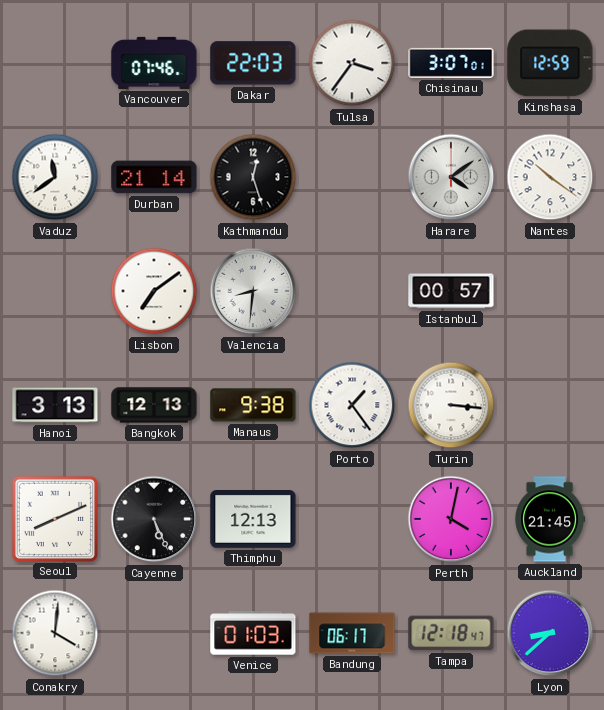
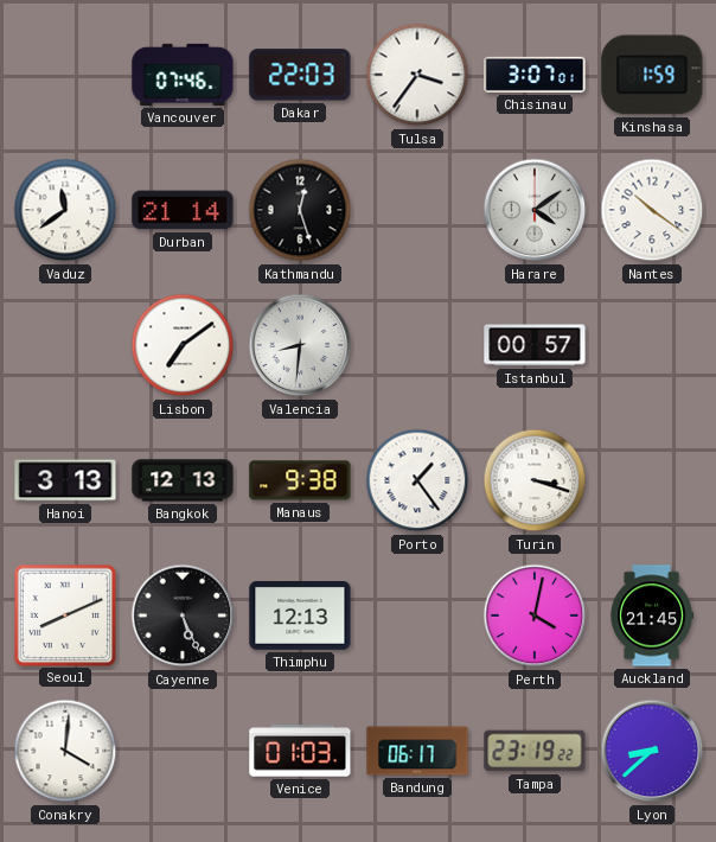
Kinshasa: 12:59 -> 1:59
Turin: 3:16 -> 3:18
Tampa: 12:18 -> 23:19
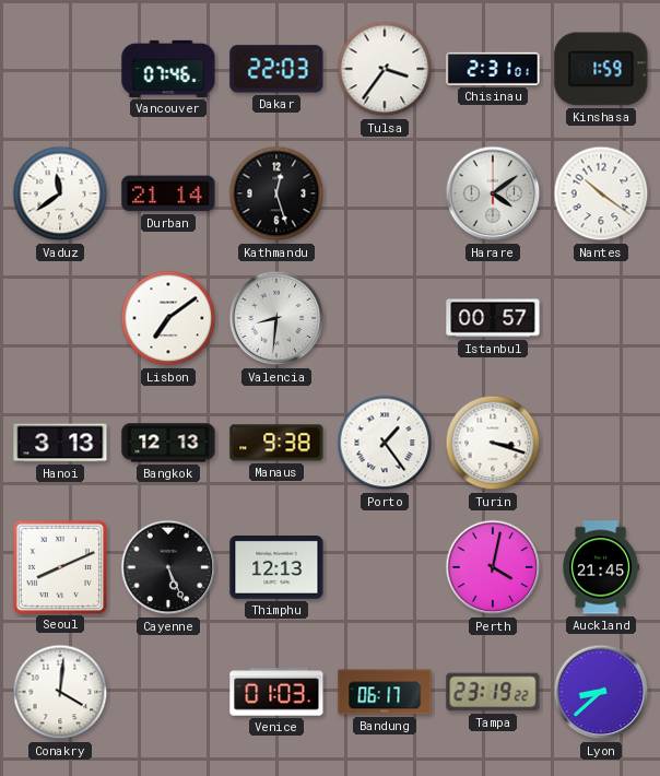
Chisinau: 3:07 -> 2:31
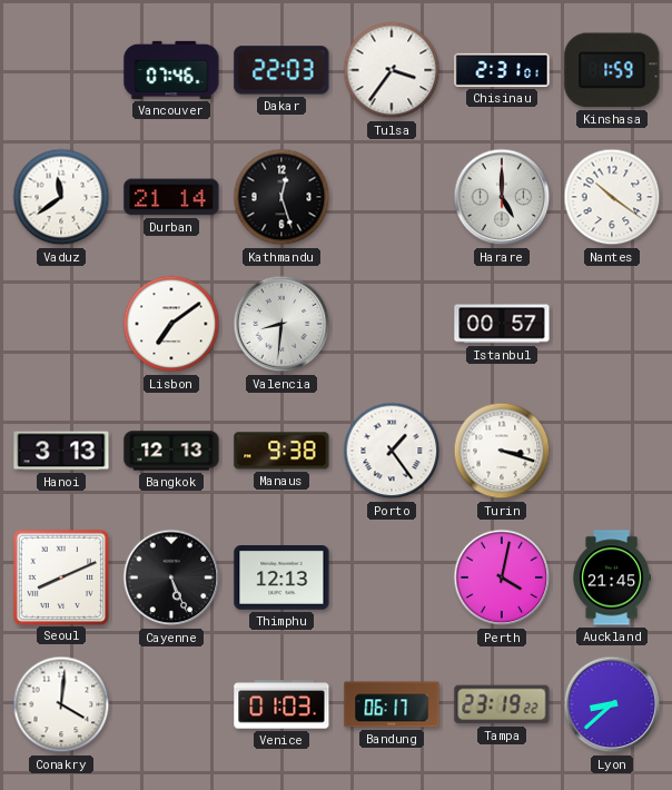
Harare: 4:09 -> 5:00
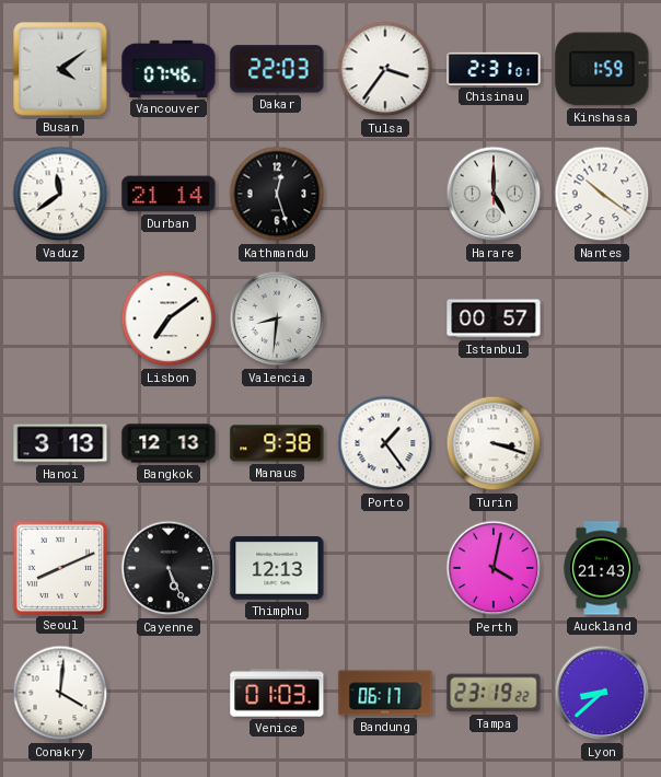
Busan: none -> 4:09
Auckland: 21:45 -> 21:43
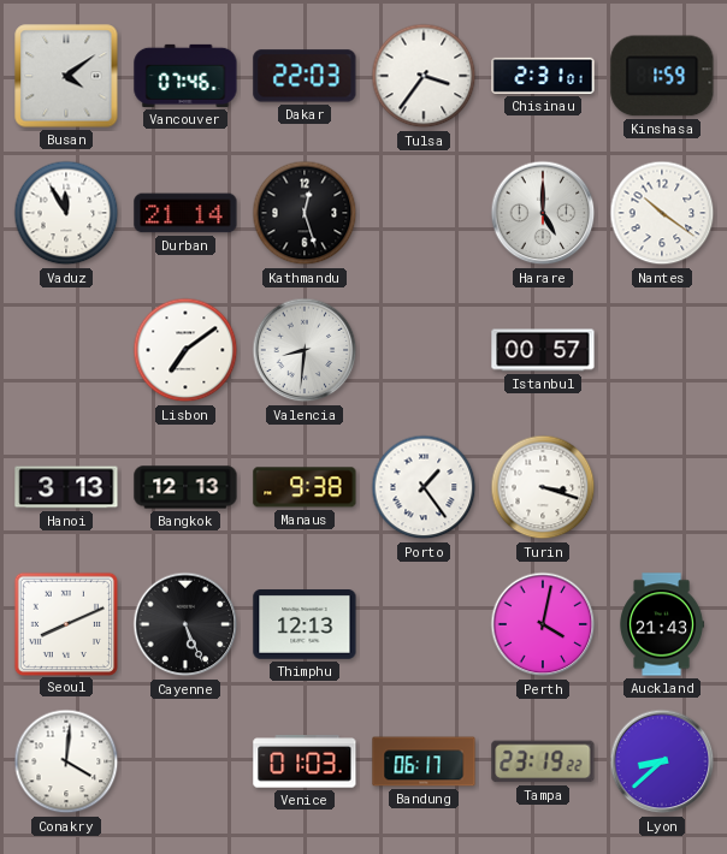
Vaduz: 11:39 -> 11:55
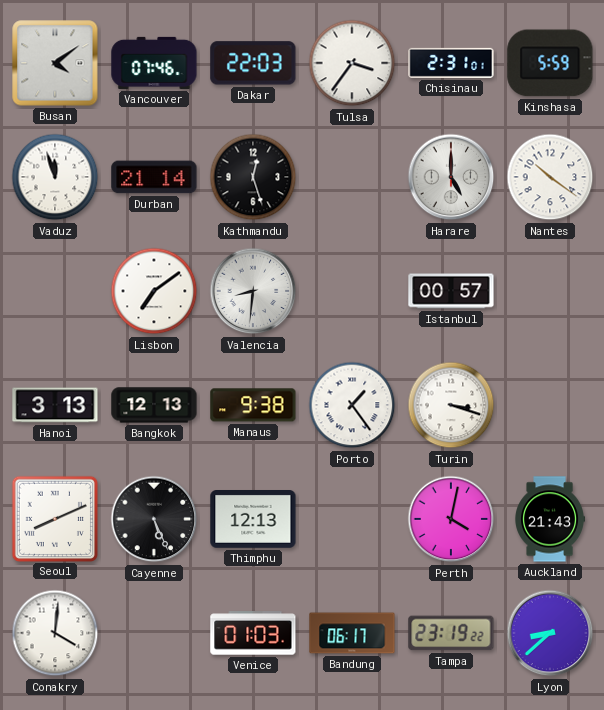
Kinshasa: 1:59 -> 5:59
Vaduz: 11:55 -> 11:57
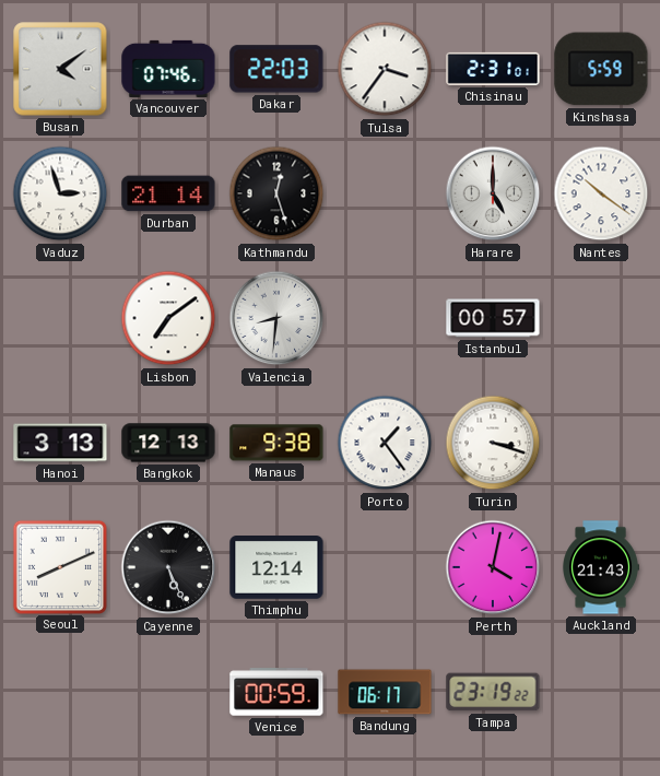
Vaduz: 11:57 -> 2:57
Thimphu: 12:13 -> 12:14
Conakry: 4:01 -> none
Venice: 01:03 -> 00:59
Lyon: 8:38 -> none
